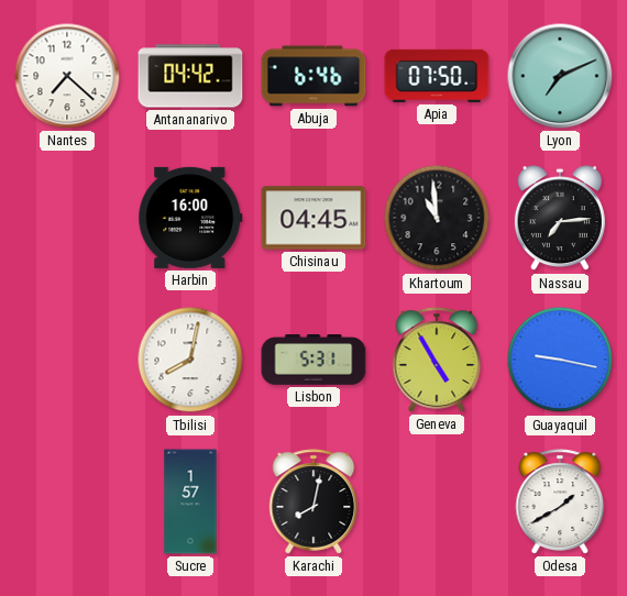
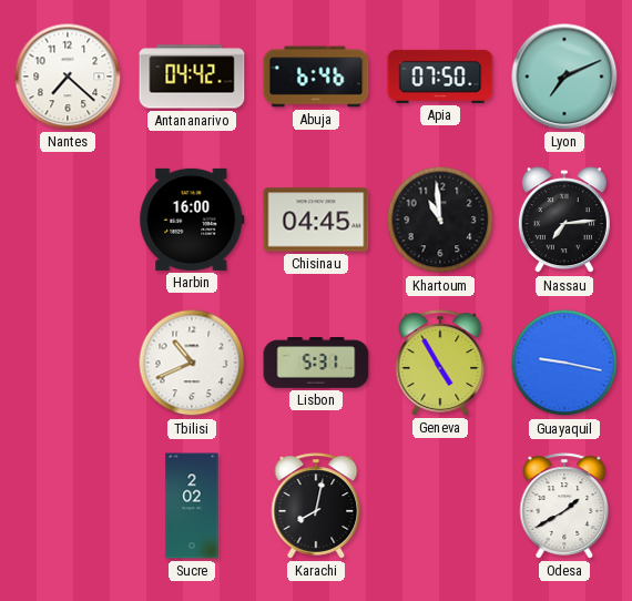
Tbilisi: 8:02 -> 10:41
Sucre: 1:57 -> 2:02
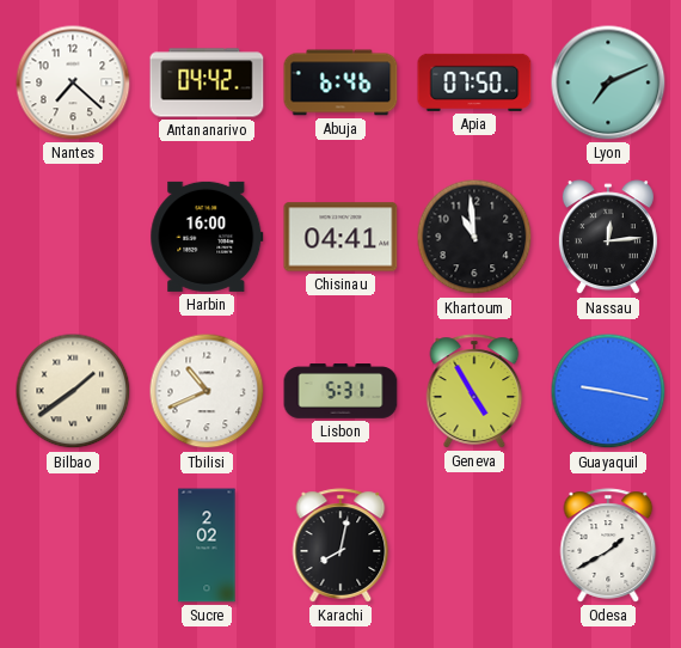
Chisinau: 04:45 -> 04:41
Nassau: 7:14 -> 12:14
Bilbao: none -> 1:39
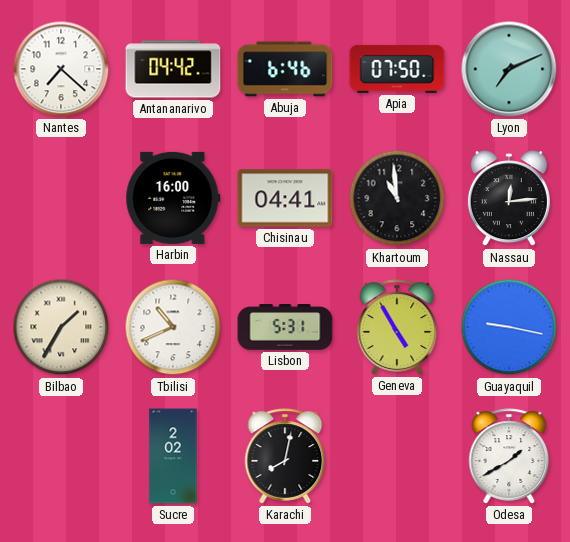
Bilbao: 1:39 -> 1:35
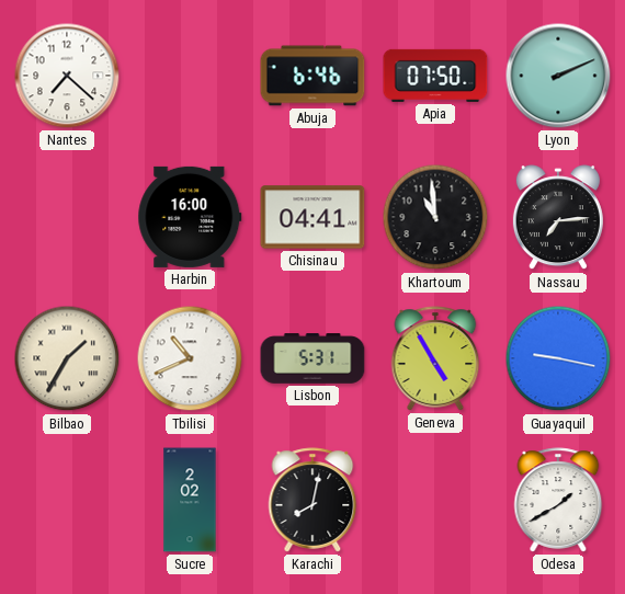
Antananarivo: 04:42 -> none
Lyon: 7:11 -> 2:11
Nassau: 12:14 -> 7:14
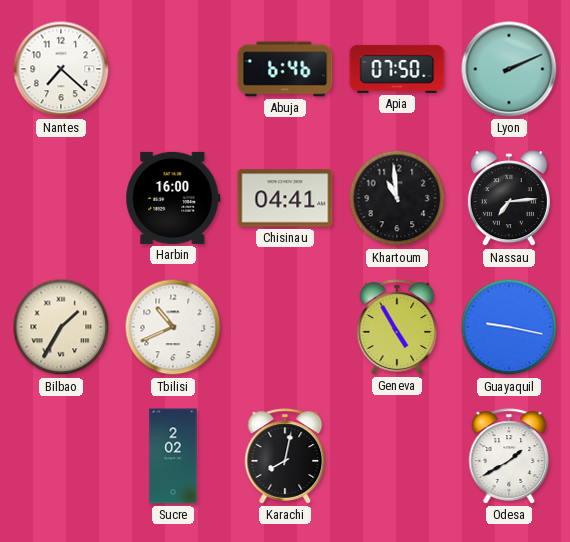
Lisbon: 5:31 -> none
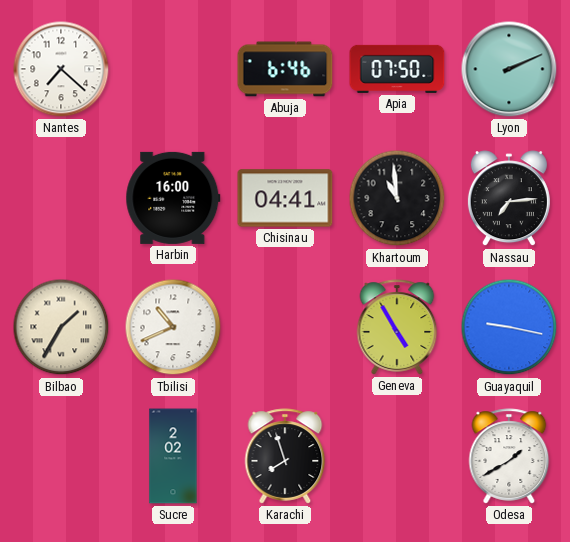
Karachi: 8:02 -> 7:57
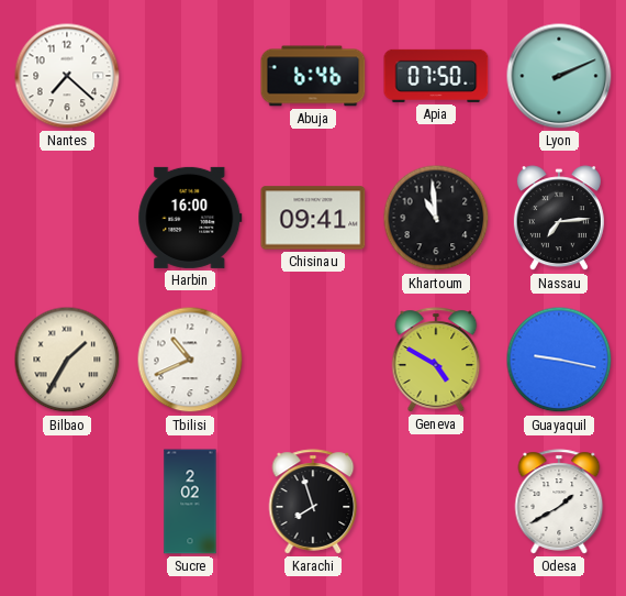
Chisinau: 04:41 -> 09:41
Geneva: 4:55 -> 4:50
